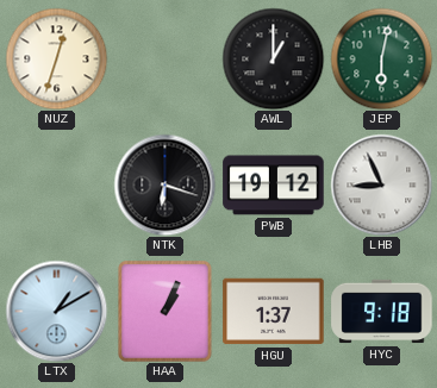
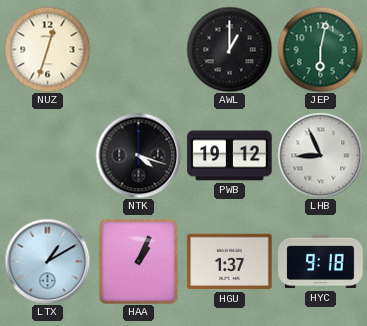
NTK: 6:18 -> 4:18
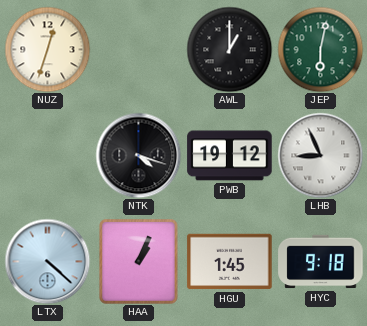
LTX: 1:10 -> 4:22
HGU: 1:37 -> 1:45
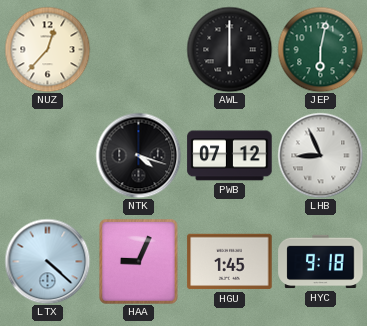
NUZ: 12:33 -> 12:37
AWL: 1:00 -> 6:00
PWB: 19:12 -> 07:12
HAA: 1:04 -> 9:04
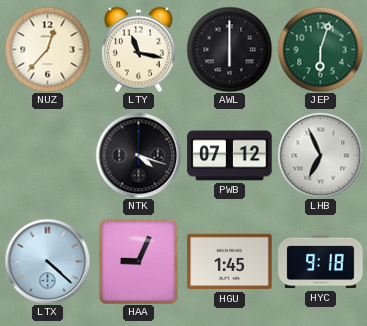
LTY: none -> 11:17
JEP: 6:02 -> 6:03
LHB: 8:56 -> 6:56
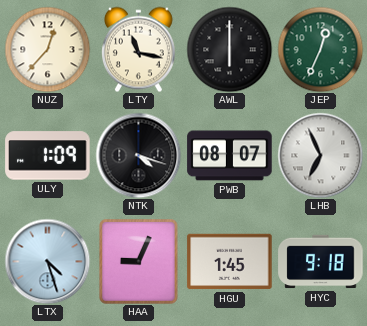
JEP: 6:03 -> 12:34
ULY: none -> 1:09
PWB: 07:12 -> 08:07
LTX: 4:22 -> 4:27
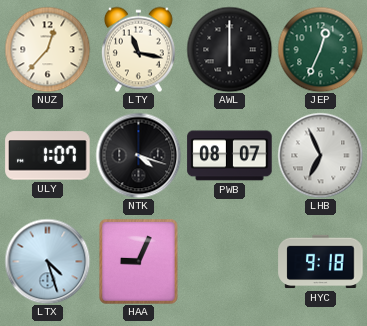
ULY: 1:09 -> 1:07
HGU: 1:45 -> none
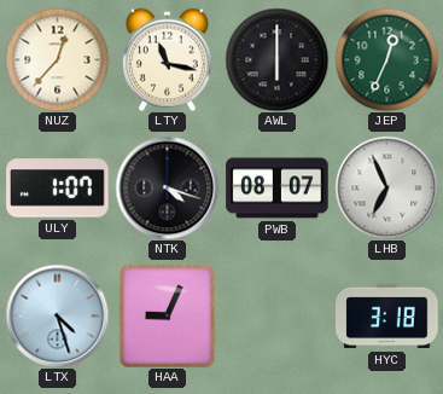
HYC: 9:18 -> 3:18
